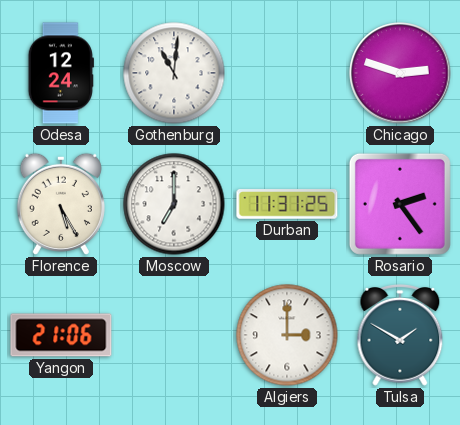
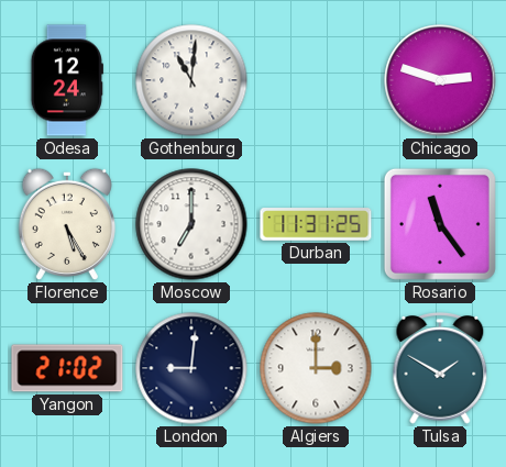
Rosario: 2:24 -> 11:24
Yangon: 21:06 -> 21:02
London: none -> 9:01
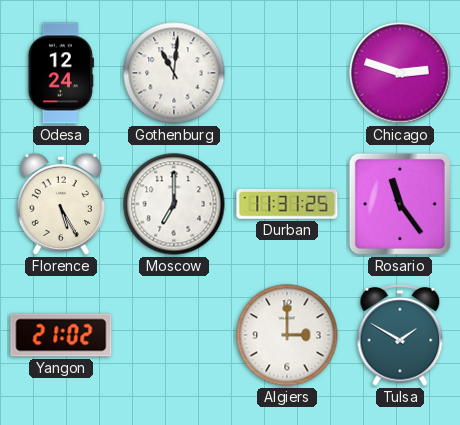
London: 9:01 -> none
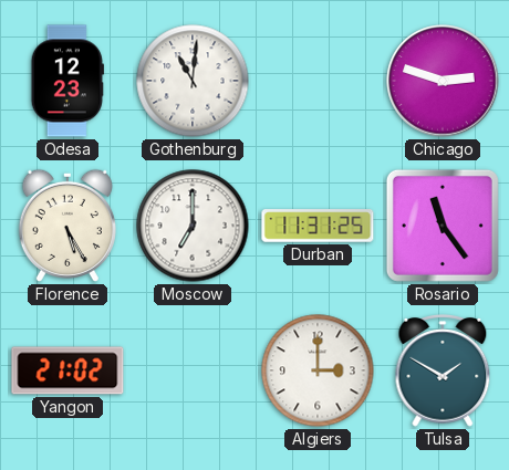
Odesa: 12:24 -> 12:23
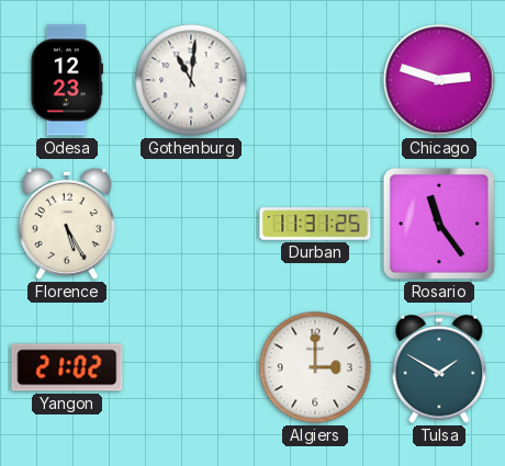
Moscow: 7:00 -> none
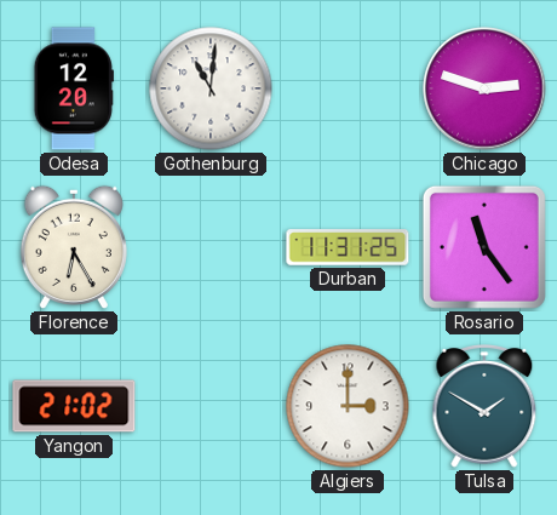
Odesa: 12:23 -> 12:20
Florence: 5:25 -> 6:25
